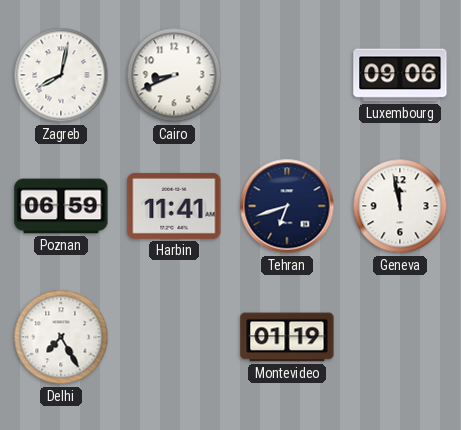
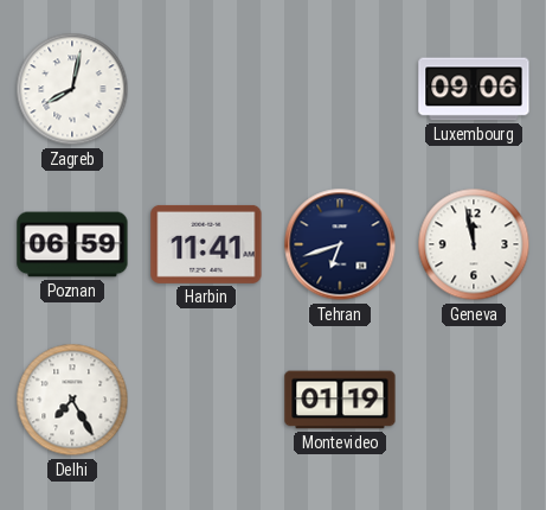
Cairo: 8:41 -> none
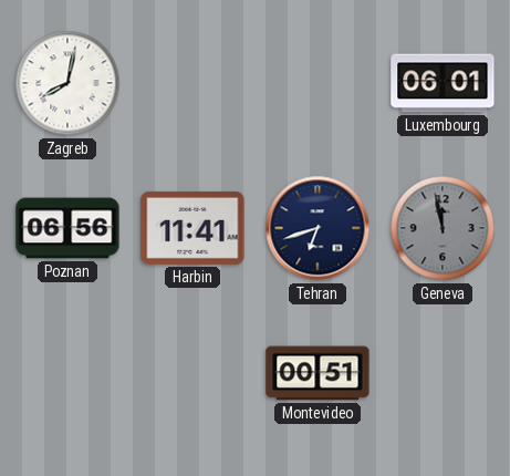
Luxembourg: 09:06 -> 06:01
Poznan: 06:59 -> 06:56
Geneva dial: white -> grey
Delhi: 7:25 -> none
Montevideo: 01:19 -> 00:51
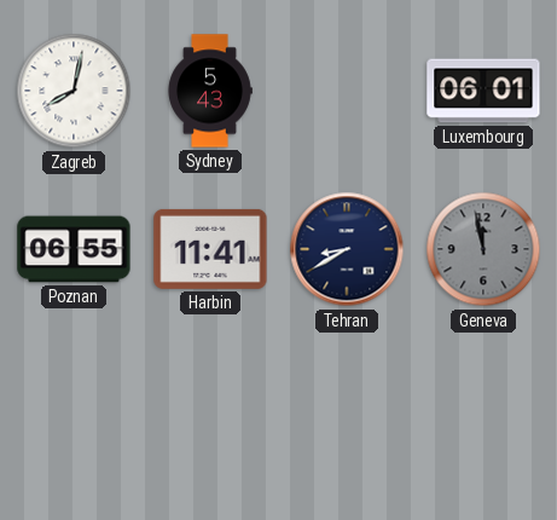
Sydney: none -> 5:43
Poznan: 06:56 -> 06:55
Tehran: 6:42 -> 8:40
Montevideo: 00:51 -> none
